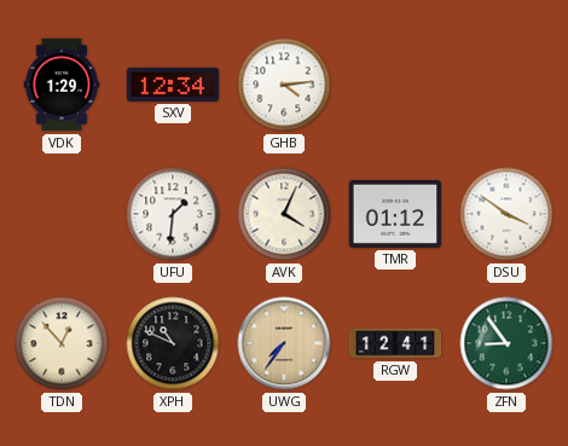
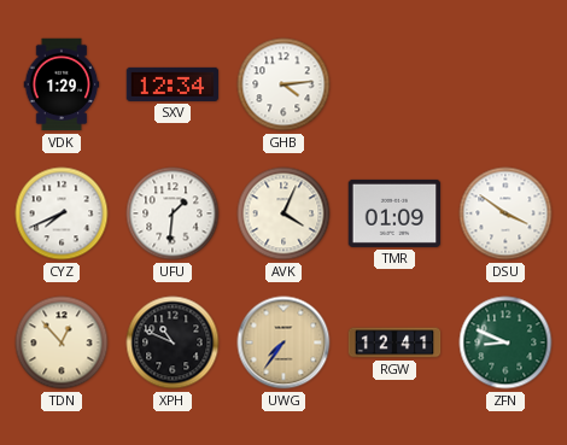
CYZ: none -> 7:41
TMR: 01:12 -> 01:09
ZFN: 8:54 -> 8:49
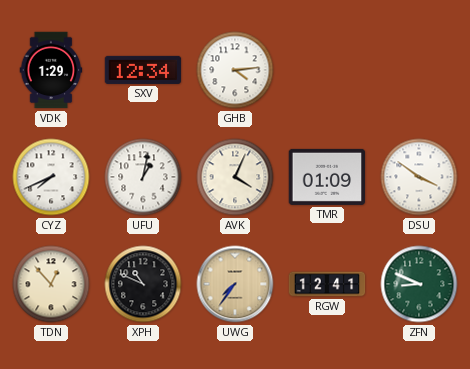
UFU: 1:31 -> 1:02
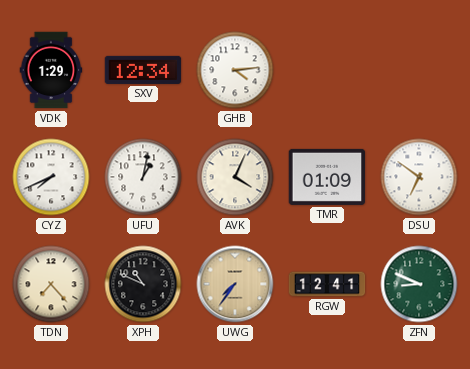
DSU: 3:51 -> 6:51
TDN: 12:53 -> 7:23
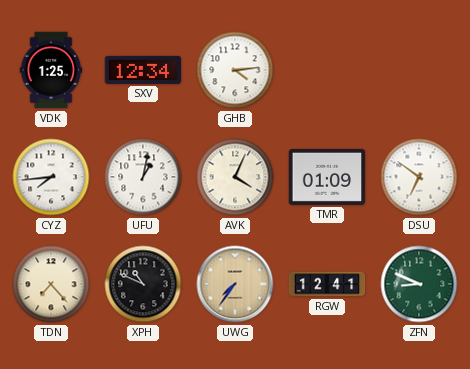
VDK: 1:29 -> 1:25
CYZ: 7:41 -> 7:44
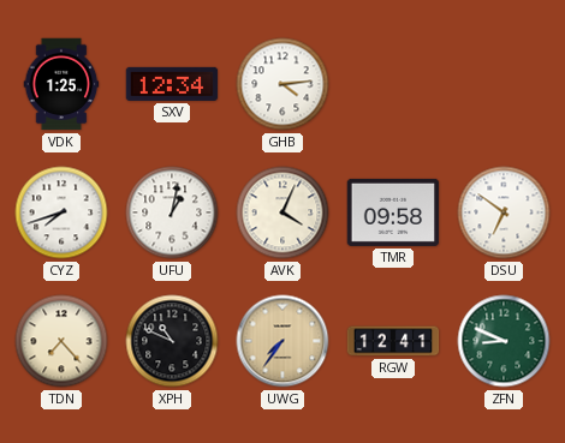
CYZ: 7:44 -> 7:42
TMR: 01:09 -> 09:58
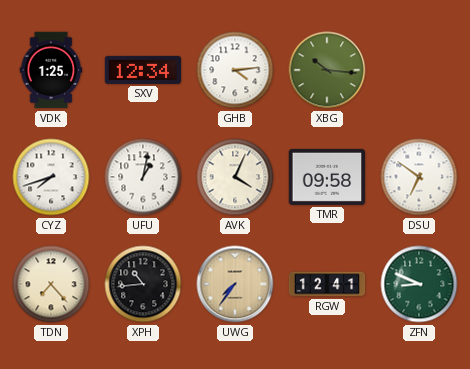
XBG: none -> 10:16
XPH: 10:49 -> 10:44
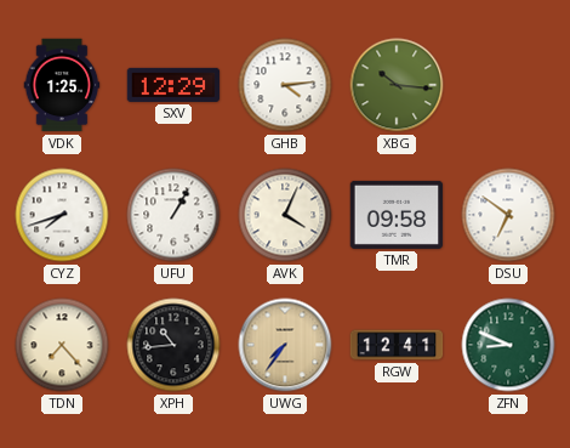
SXV: 12:34 -> 12:29
UFU: 1:02 -> 1:05
